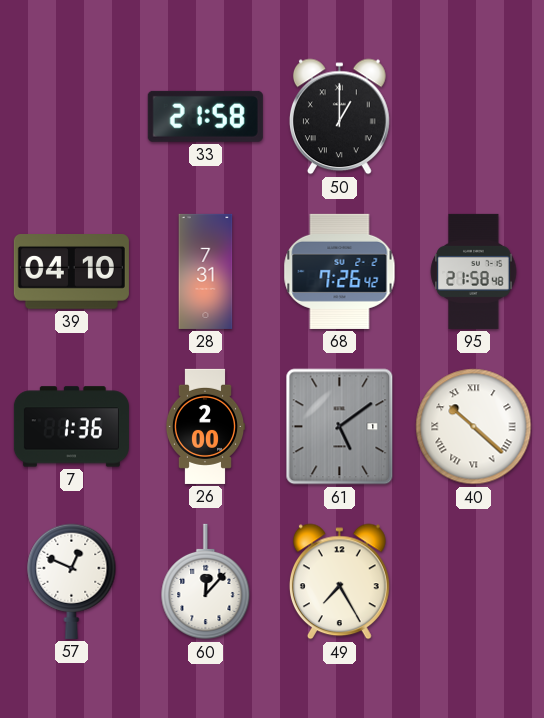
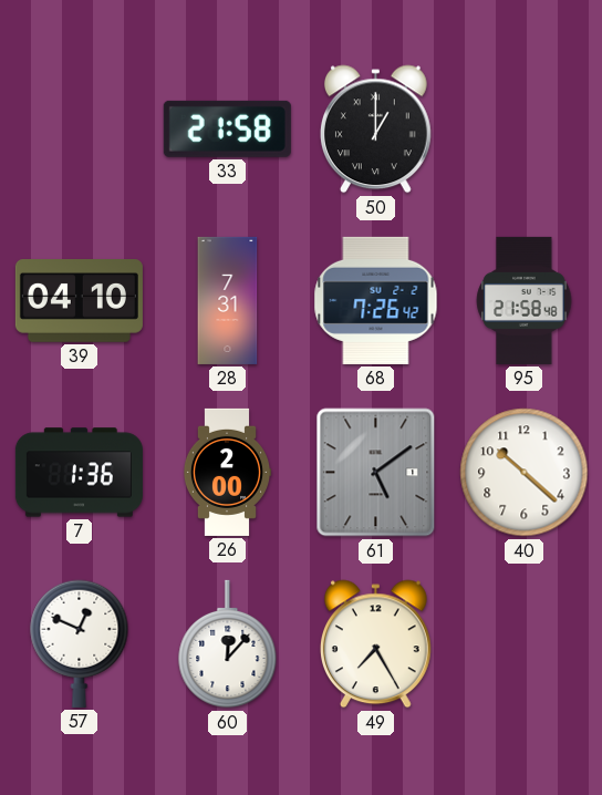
40 numerals: Roman -> Arabic
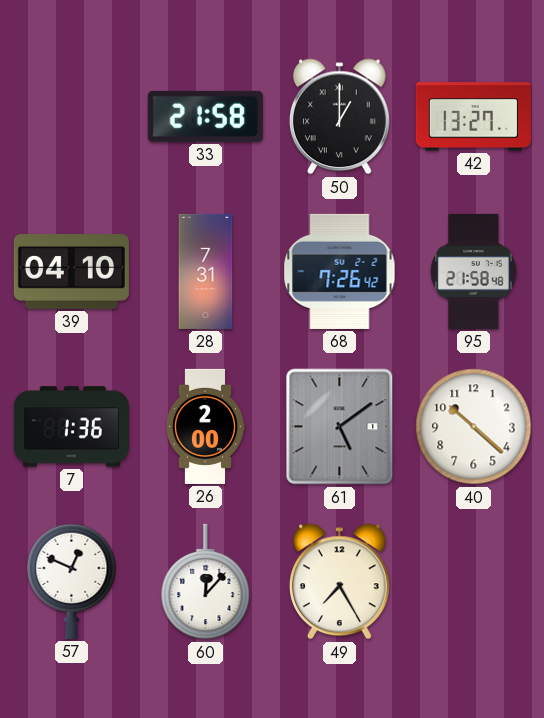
42: none -> 13:27
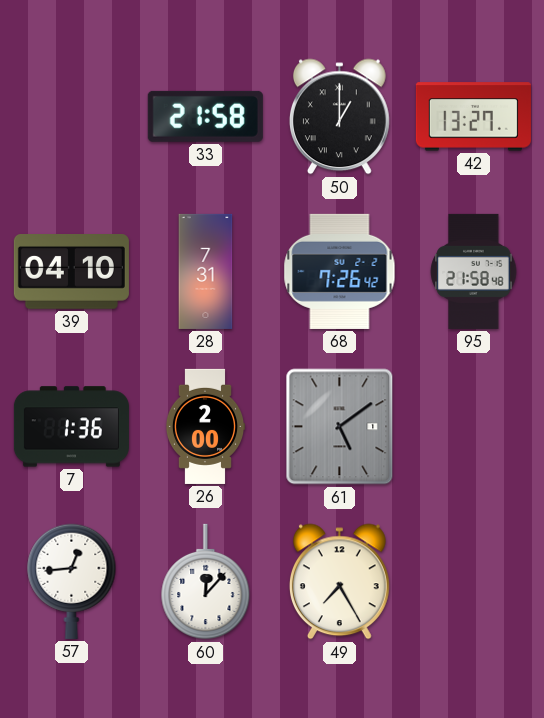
40: 10:22 -> none
57: 12:49 -> 12:44
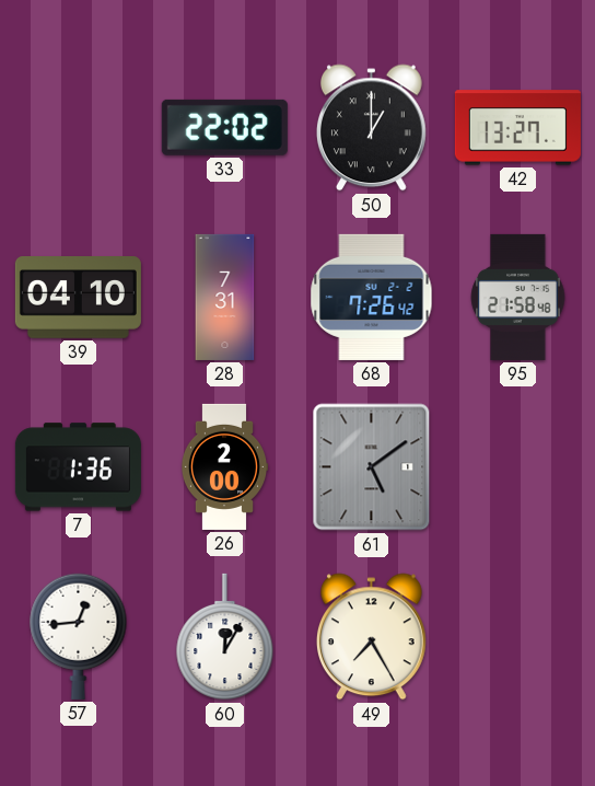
33: 21:58 -> 22:02
60: 12:07 -> 12:05
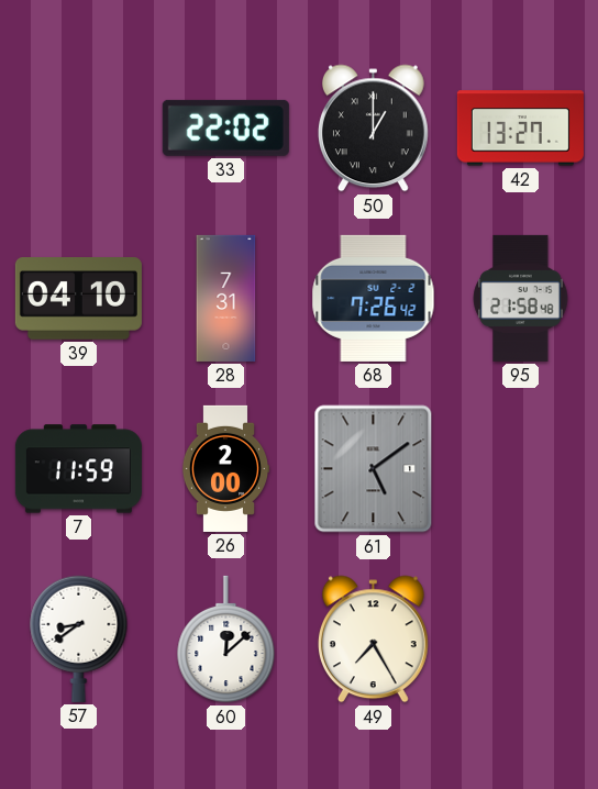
7: 1:36 -> 11:59
57: 12:44 -> 8:39
60: 12:05 -> 12:08
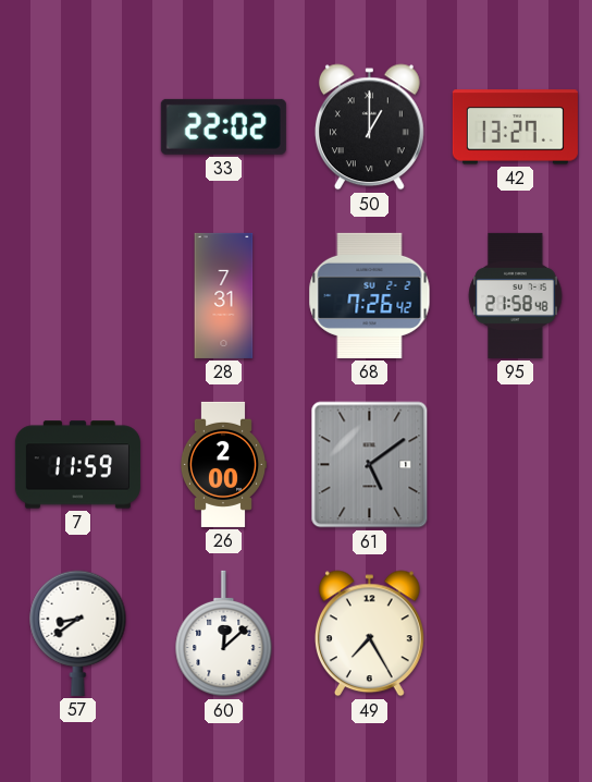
39: 04:10 -> none
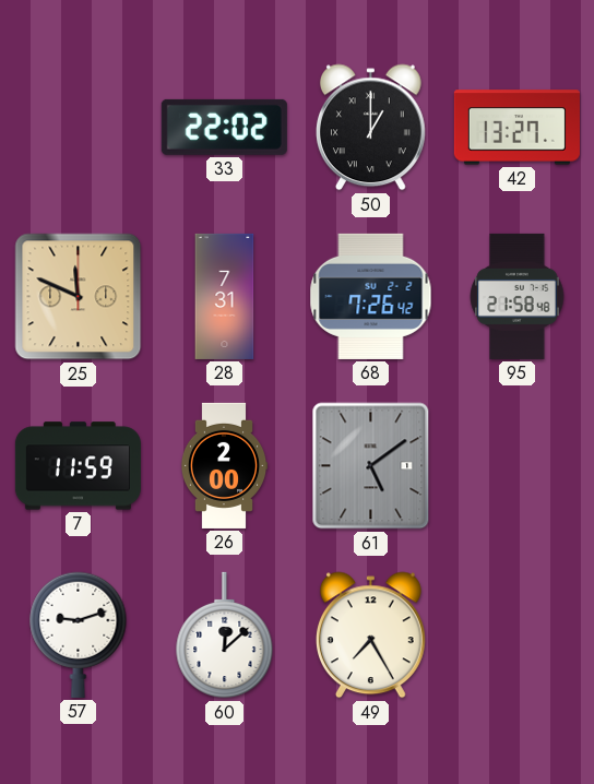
25: none -> 11:49
57: 8:39 -> 9:12
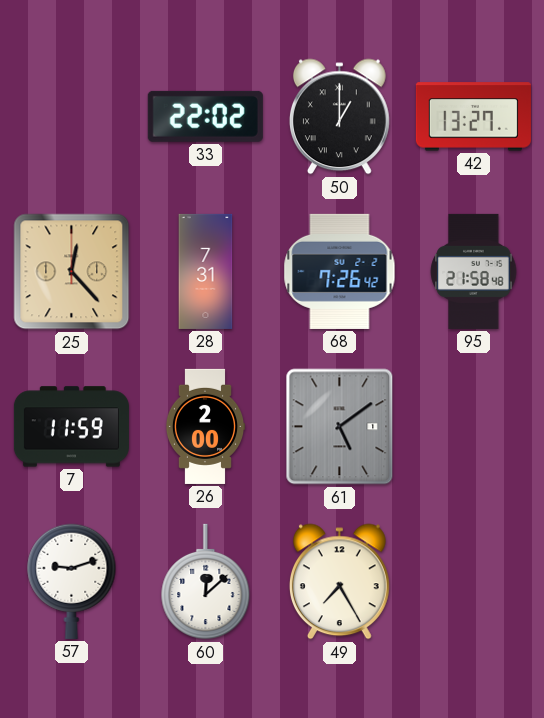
25: 11:49 -> 12:23
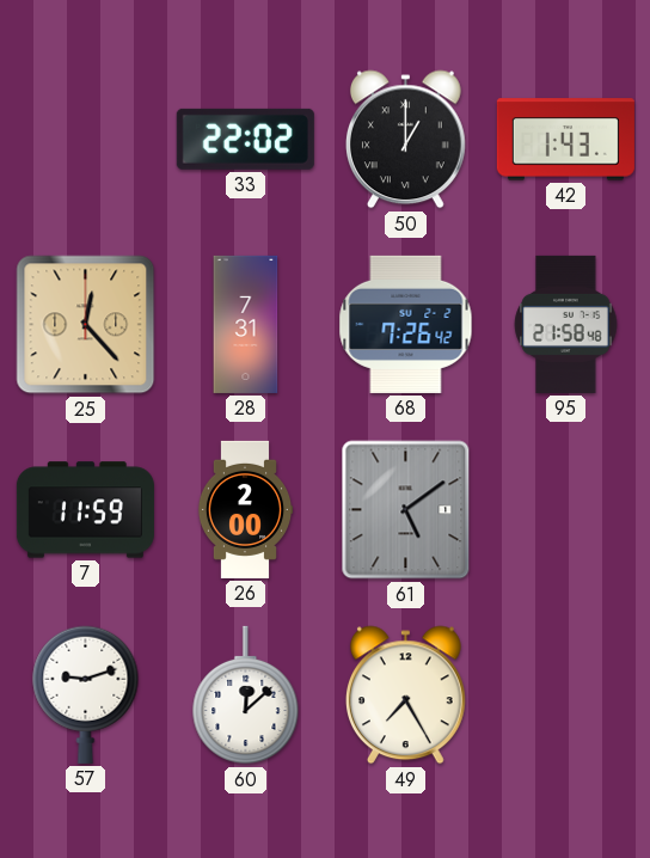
42: 13:27 -> 1:43
